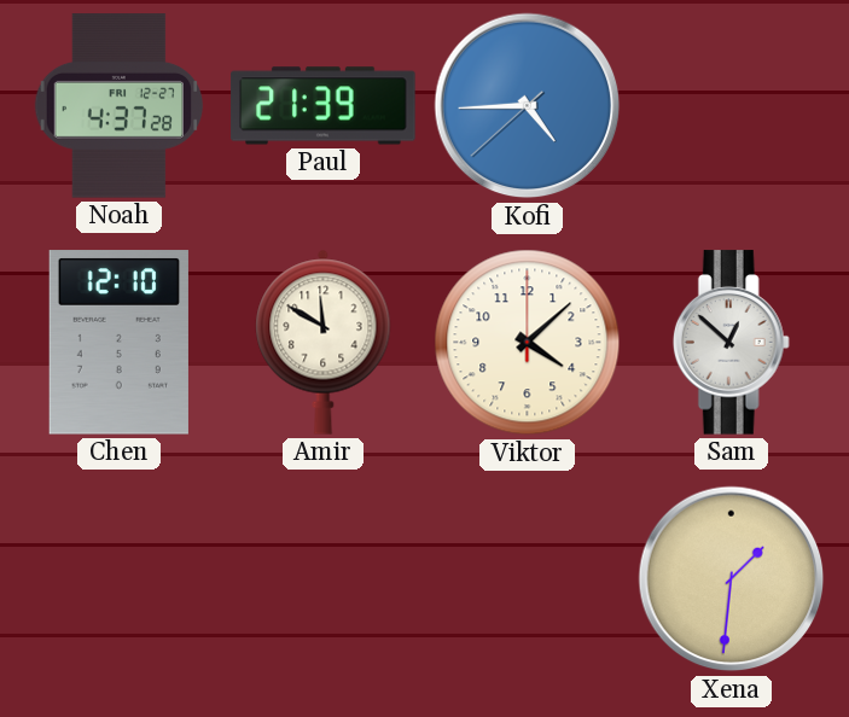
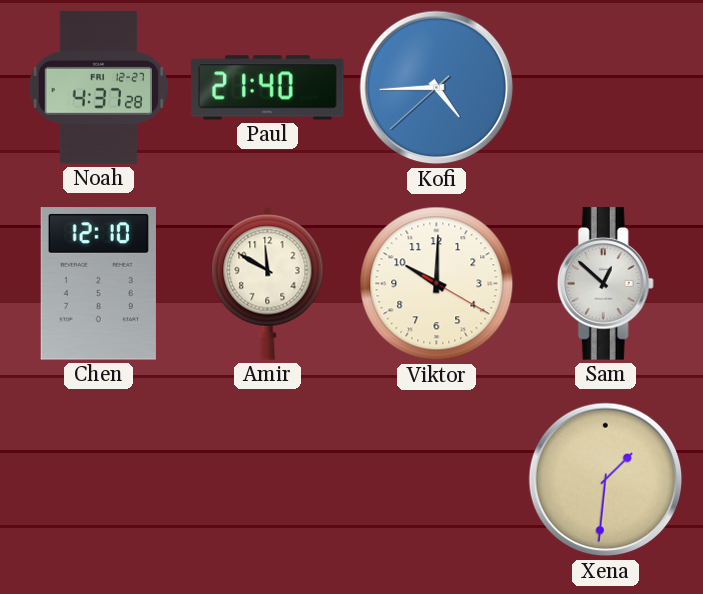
Paul: 21:39 -> 21:40
Viktor: 4:08 -> 10:00
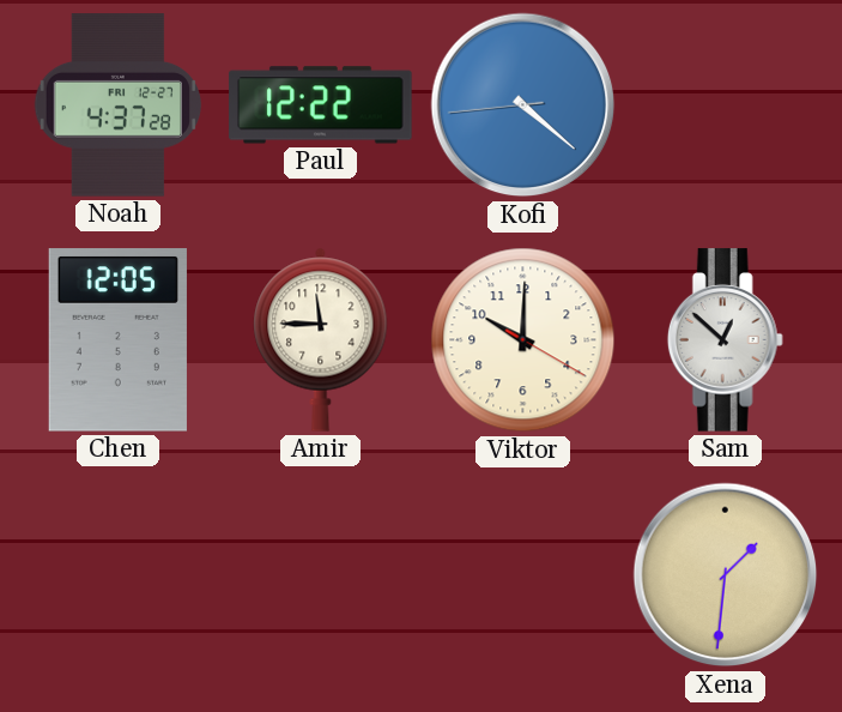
Paul: 21:40 -> 12:22
Kofi: 4:44 -> 4:21
Chen: 12:10 -> 12:05
Amir: 11:50 -> 11:45
